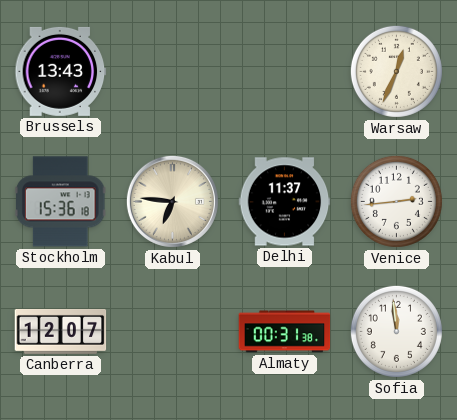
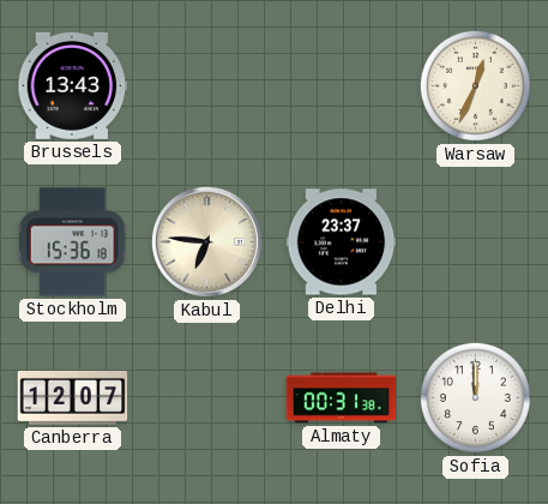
Delhi: 11:37 -> 23:37
Venice: 2:44 -> none
Sofia: 11:59 -> 12:00
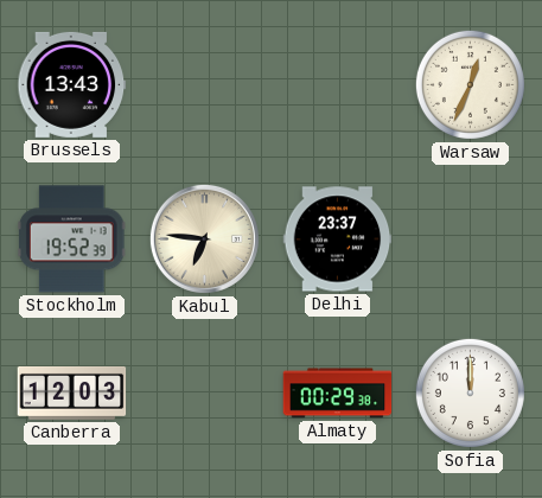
Stockholm: 15:36 -> 19:52
Canberra: 12:07 -> 12:03
Almaty: 00:31 -> 00:29
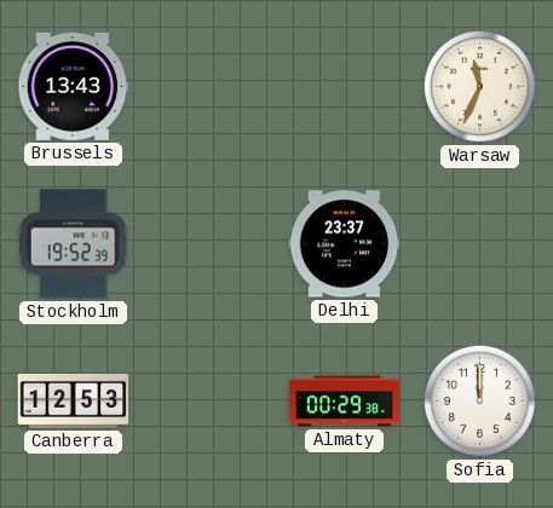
Warsaw: 12:34 -> 11:34
Kabul: 6:46 -> none
Canberra: 12:03 -> 12:53
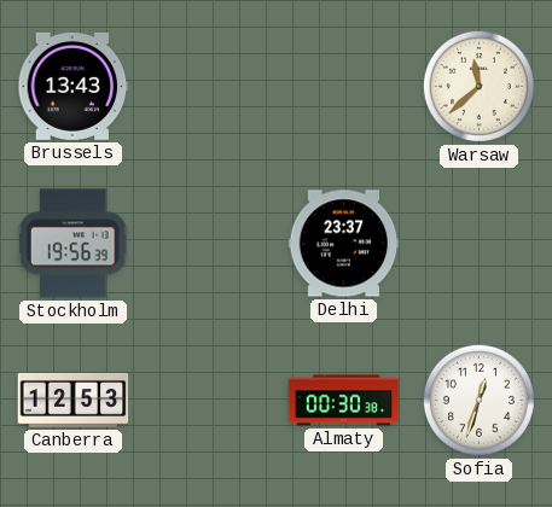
Warsaw: 11:34 -> 11:38
Stockholm: 19:52 -> 19:56
Almaty: 00:29 -> 00:30
Sofia: 12:00 -> 12:33
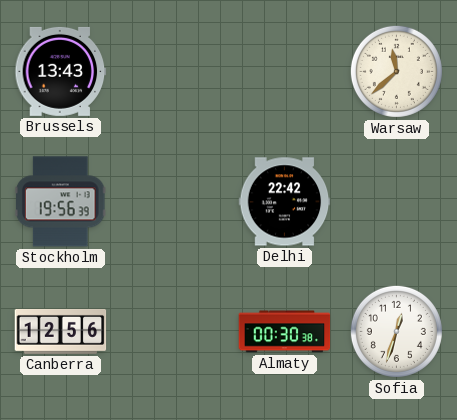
Delhi: 23:37 -> 22:42
Canberra: 12:53 -> 12:56
